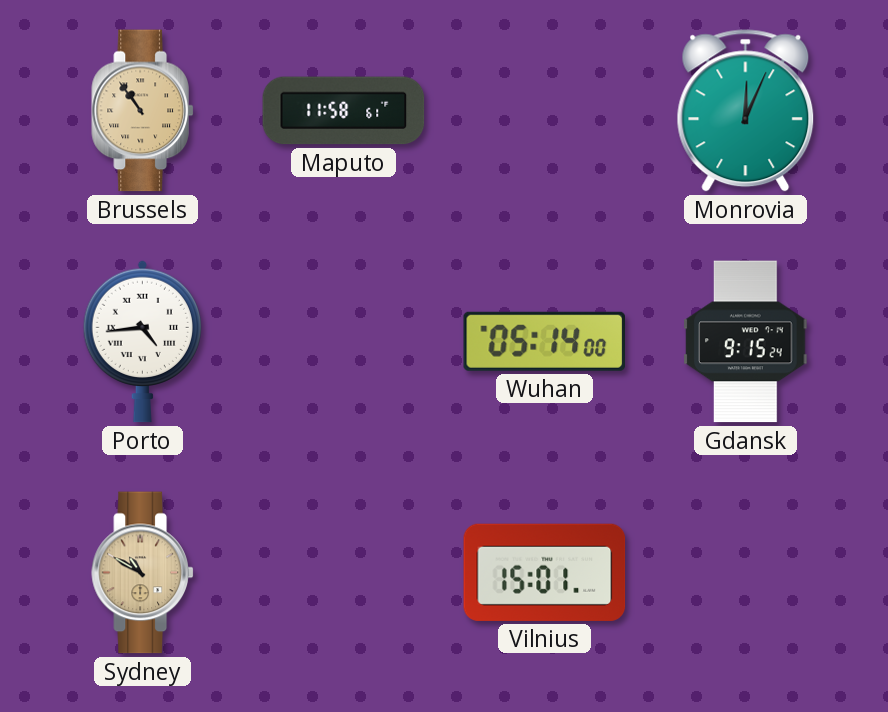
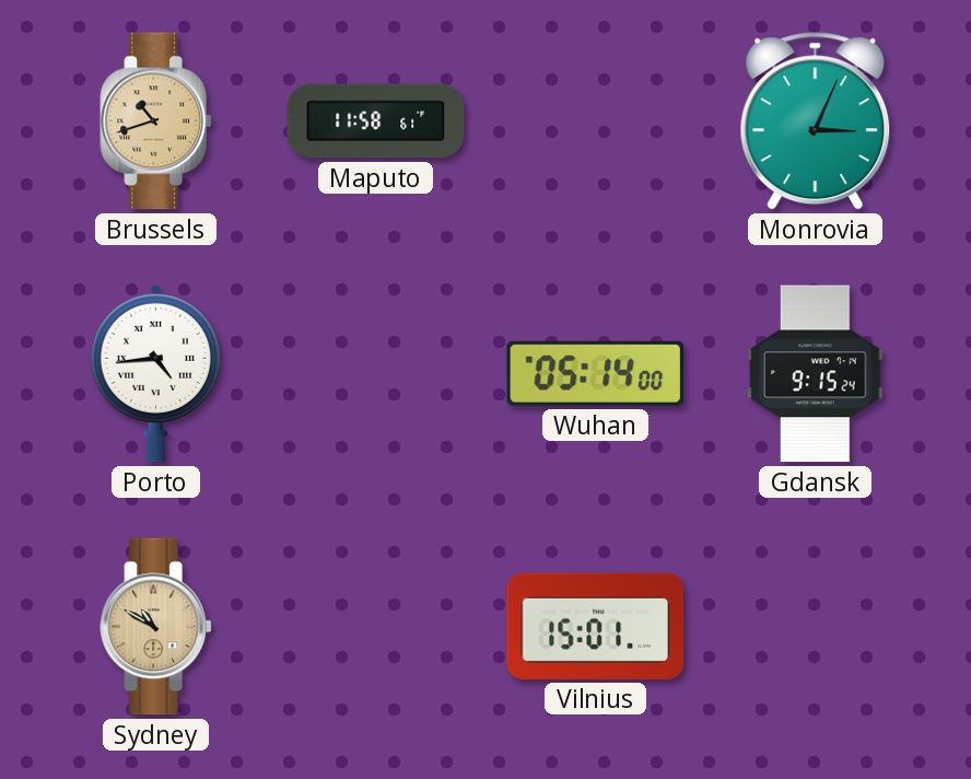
Brussels: 10:54 -> 10:42
Monrovia: 12:04 -> 3:04
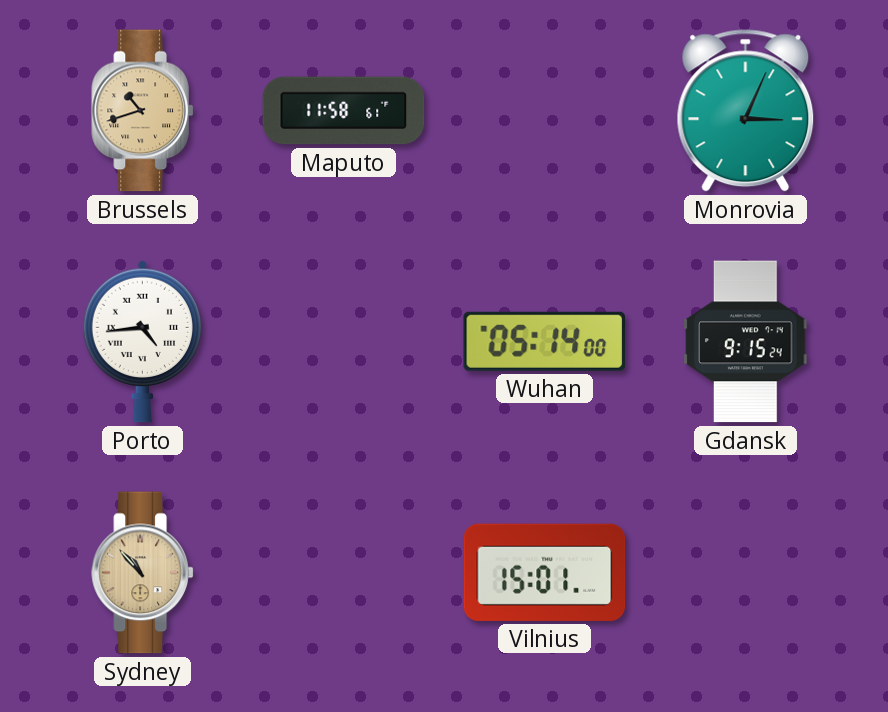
Sydney: 10:50 -> 10:53
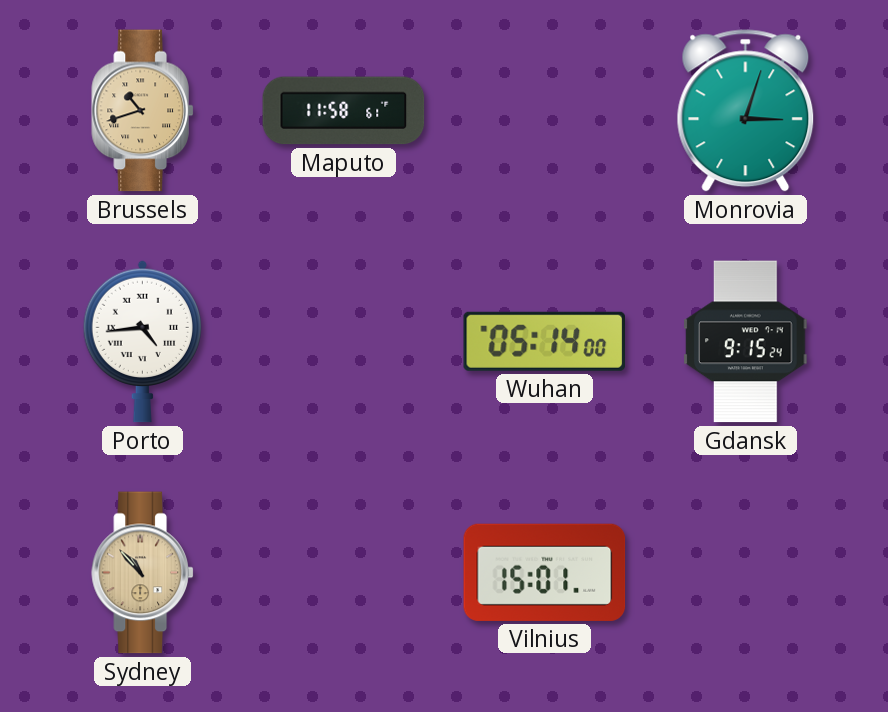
Monrovia: 3:04 -> 3:03
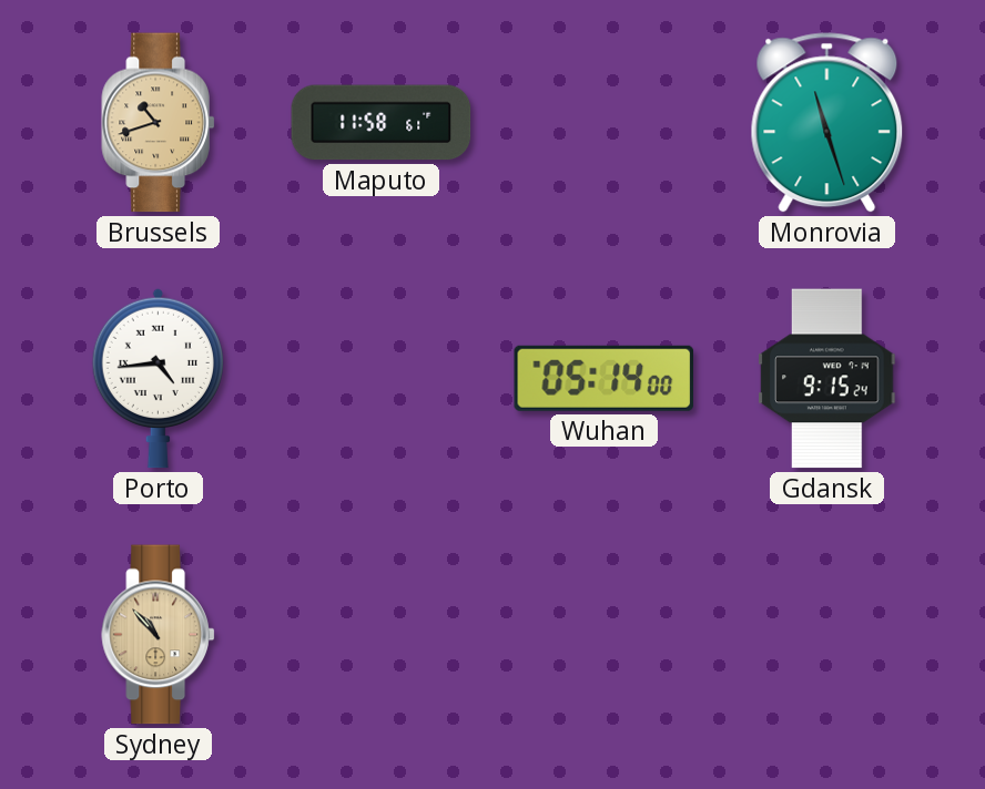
Monrovia: 3:03 -> 11:27
Vilnius: 15:01 -> none
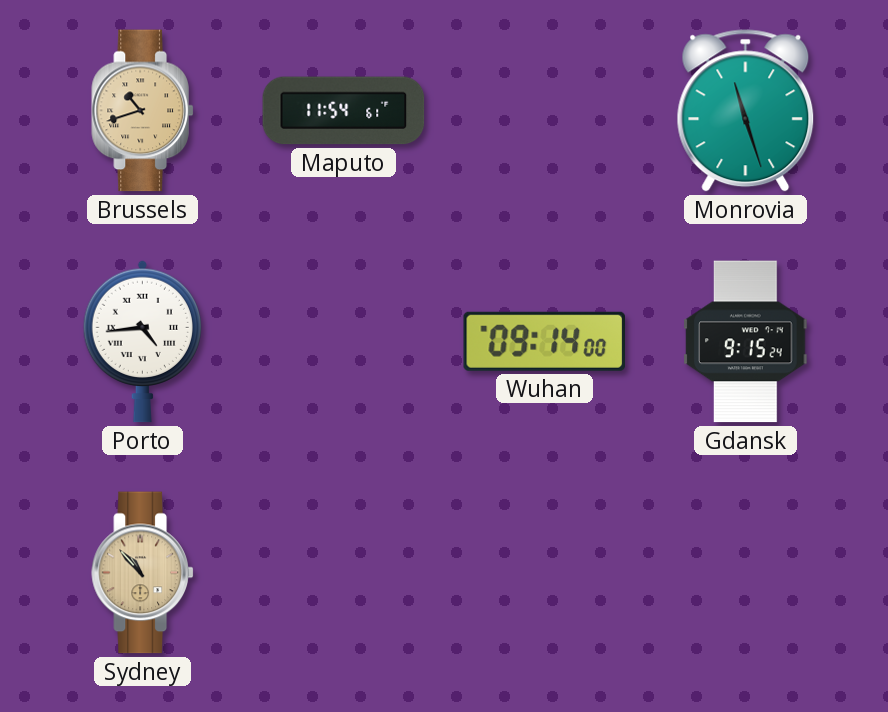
Maputo: 11:58 -> 11:54
Wuhan: 05:14 -> 09:14
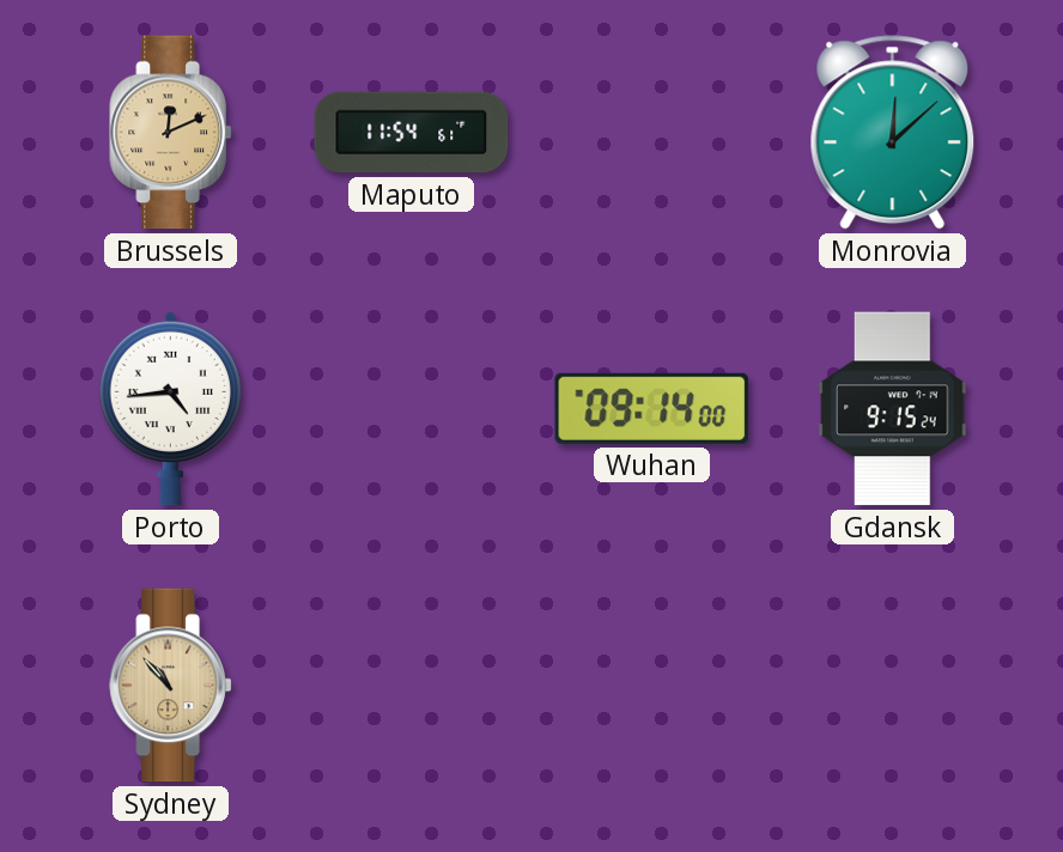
Brussels: 10:42 -> 12:11
Monrovia: 11:27 -> 12:08
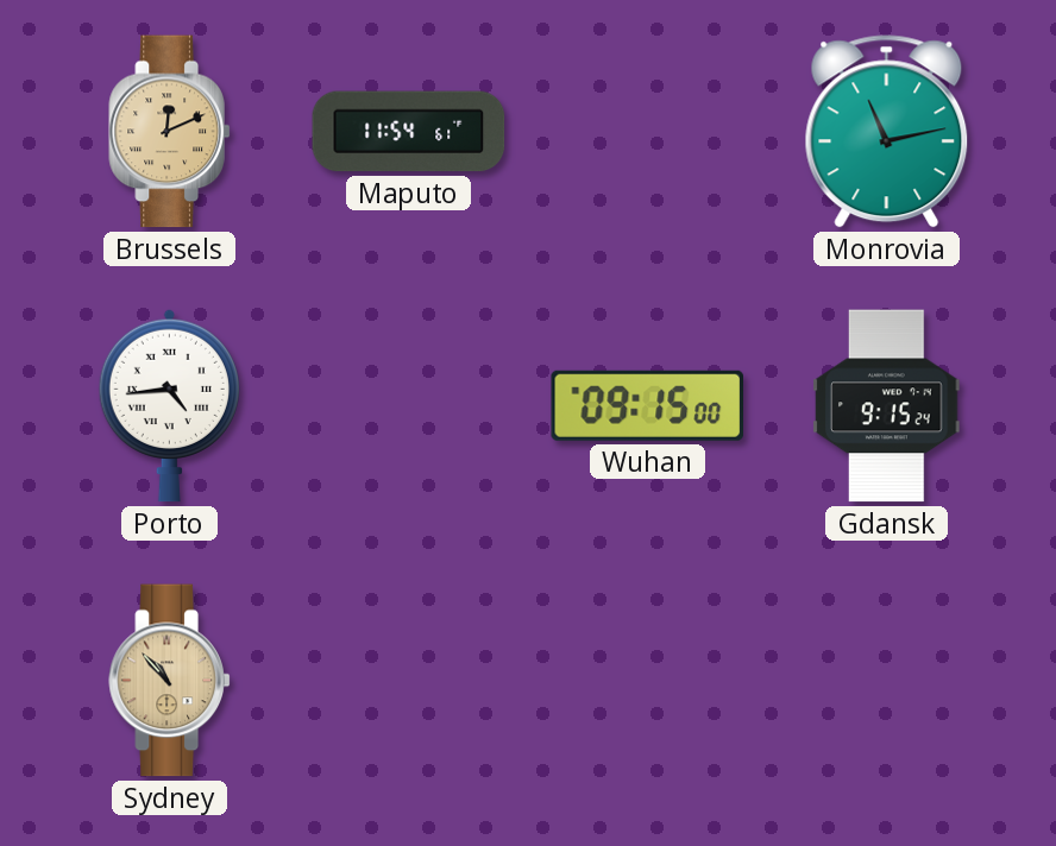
Monrovia: 12:08 -> 11:13
Wuhan: 09:14 -> 09:15
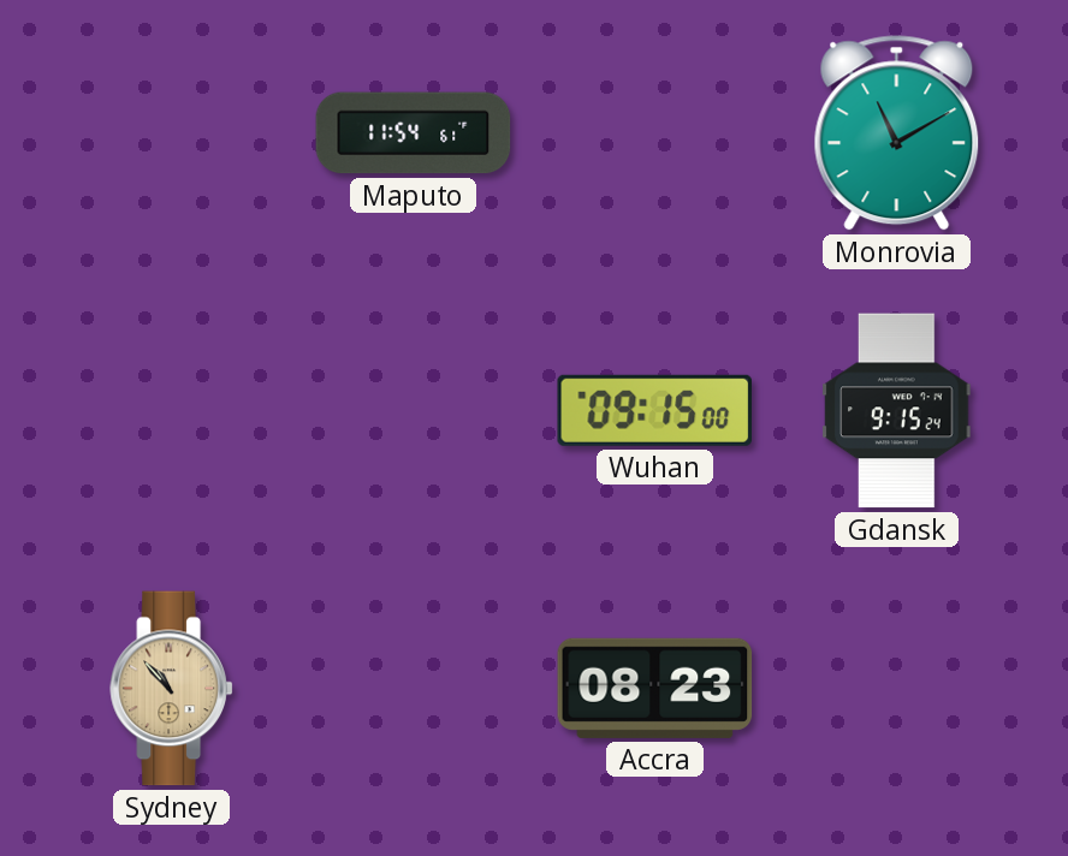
Brussels: 12:11 -> none
Monrovia: 11:13 -> 11:10
Porto: 4:44 -> none
Accra: none -> 08:23
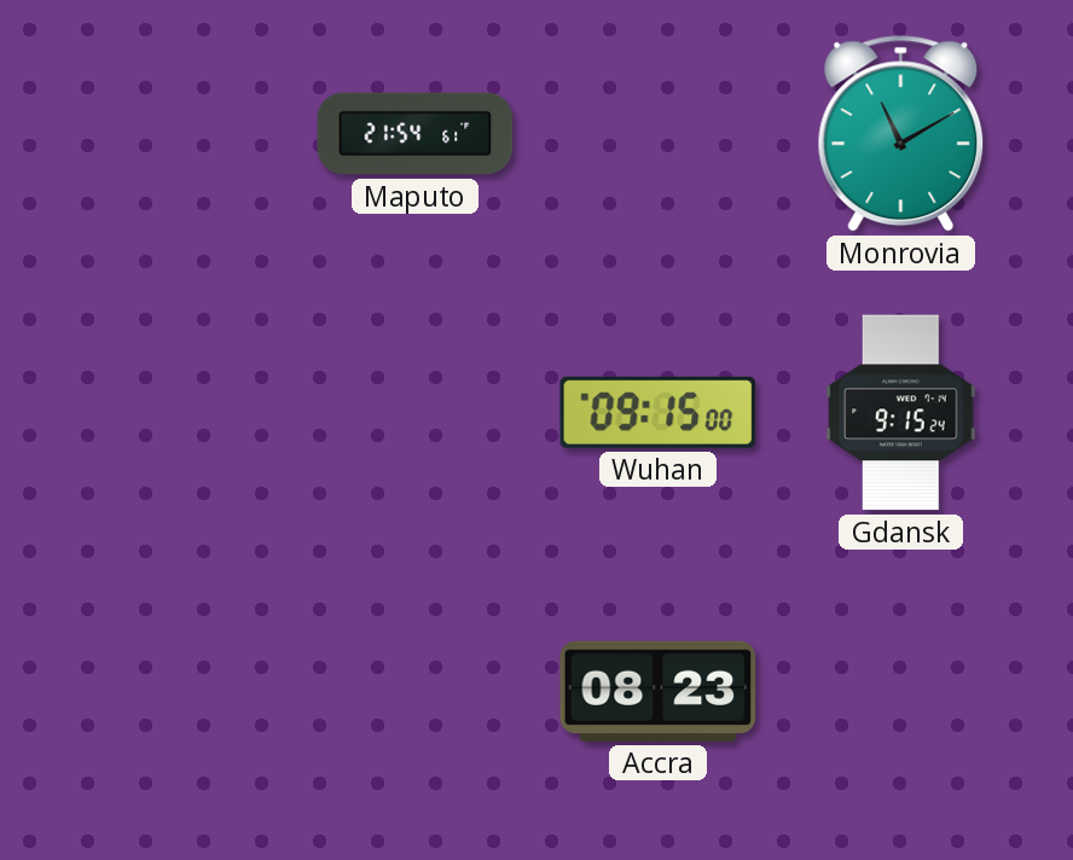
Maputo: 11:54 -> 21:54
Sydney: 10:53 -> none
